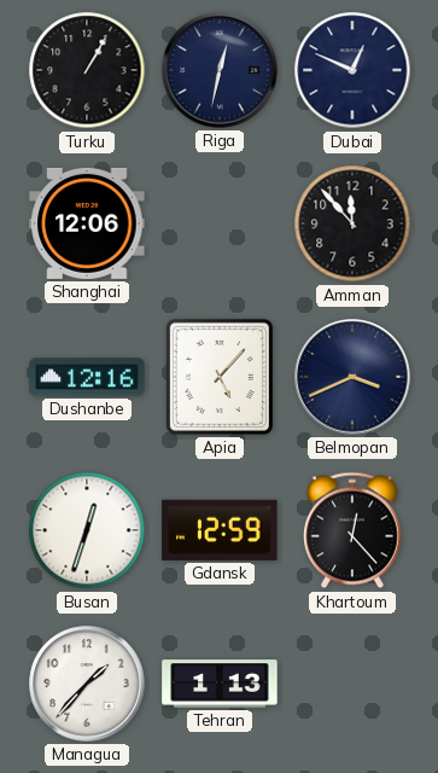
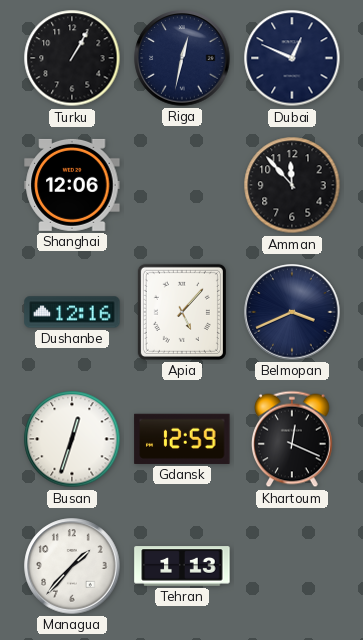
Khartoum: 12:23 -> 12:19
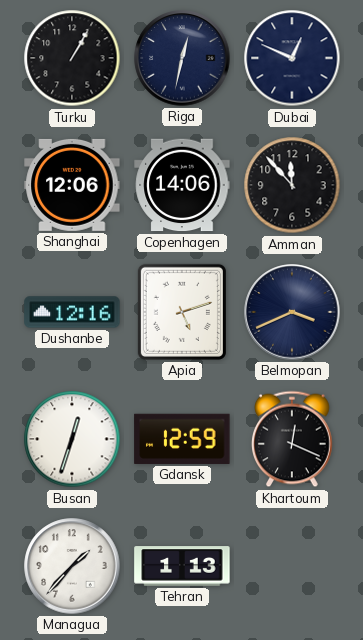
Copenhagen: none -> 14:06
Apia: 5:07 -> 5:12
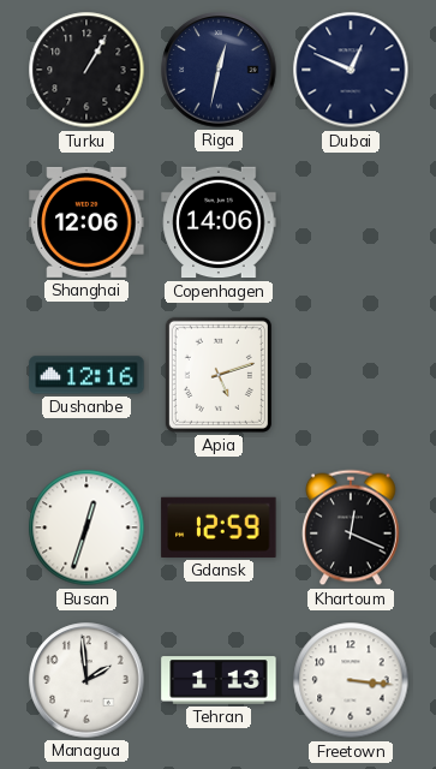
Amman: 11:53 -> none
Belmopan: 3:41 -> none
Managua: 1:37 -> 1:59
Freetown: none -> 3:16
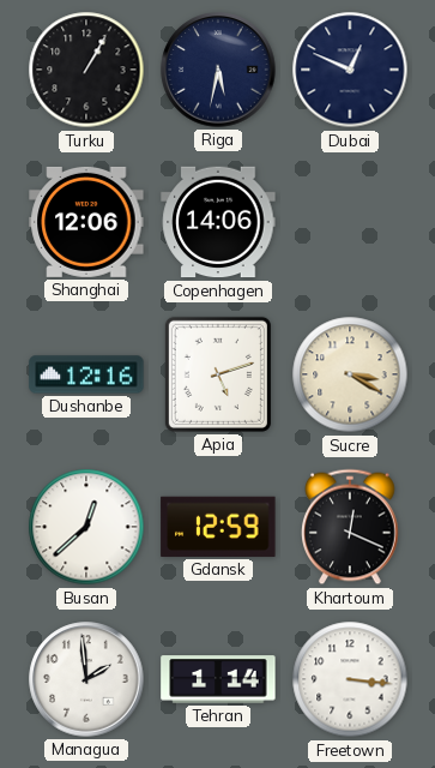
Riga: 12:32 -> 5:32
Sucre: none -> 3:20
Busan: 12:33 -> 12:38
Tehran: 1:13 -> 1:14
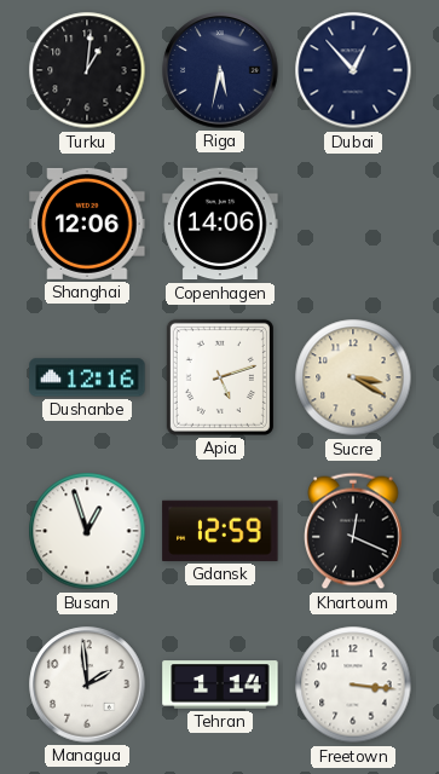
Turku: 1:05 -> 1:01
Dubai: 12:49 -> 12:53
Busan: 12:38 -> 12:57
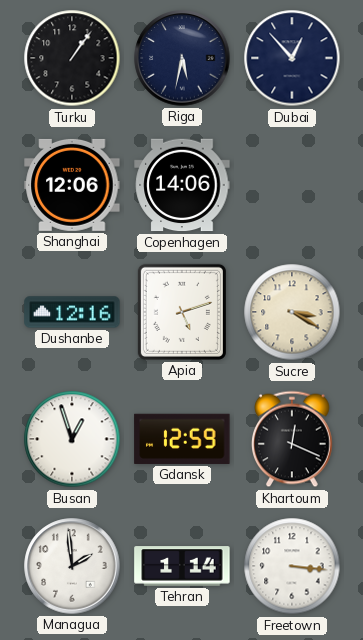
Turku: 1:01 -> 1:06
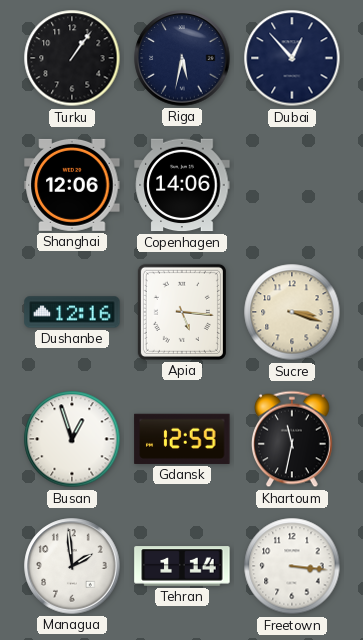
Apia: 5:12 -> 5:16
Sucre: 3:20 -> 3:18
Khartoum: 12:19 -> 11:32
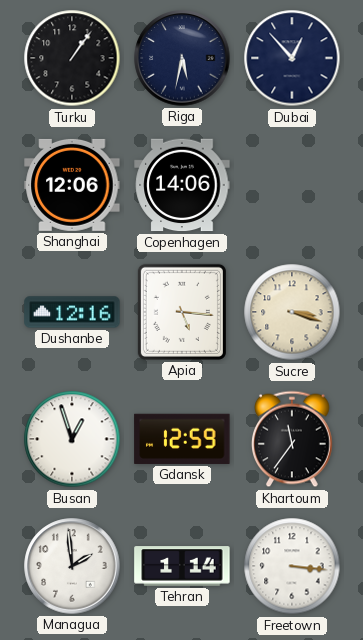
Khartoum: 11:32 -> 11:36
